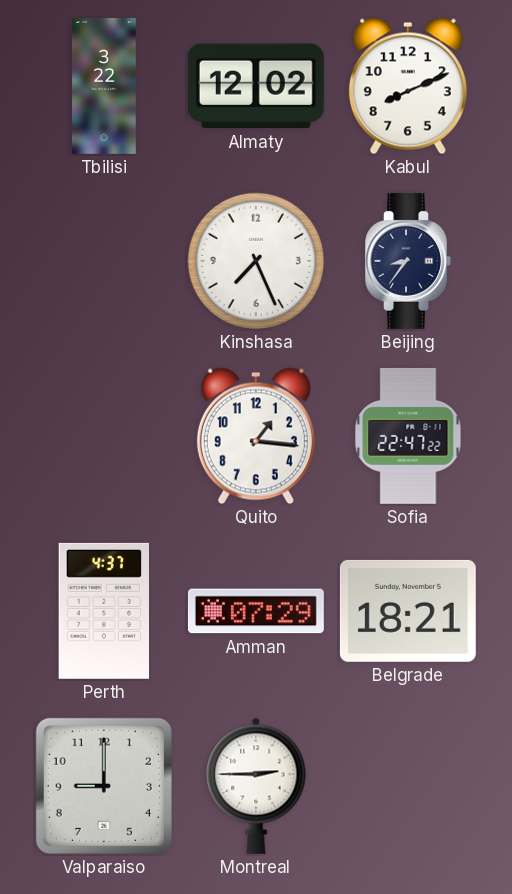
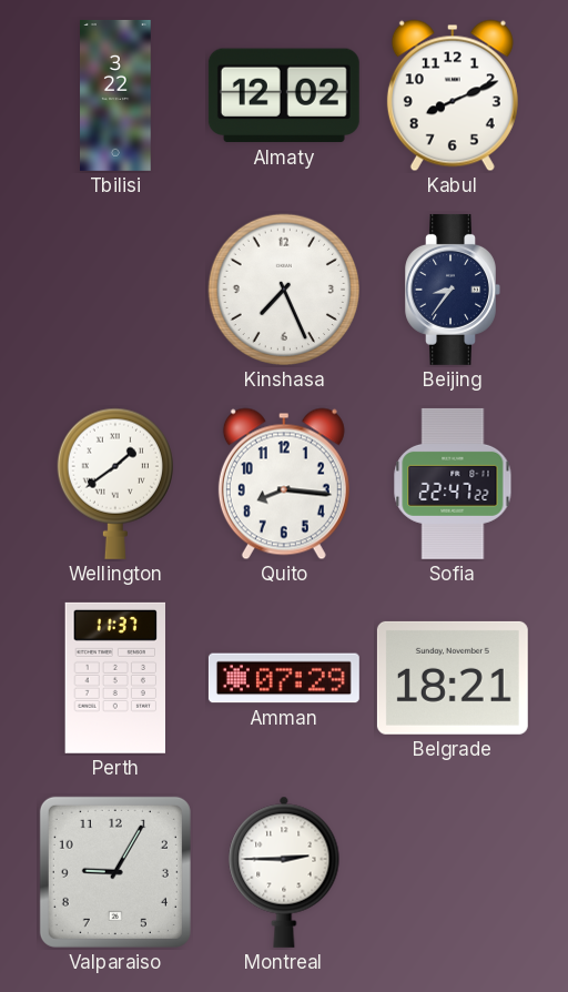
Wellington: none -> 1:39
Quito: 1:16 -> 8:16
Perth: 4:37 -> 11:37
Valparaiso: 9:00 -> 9:05
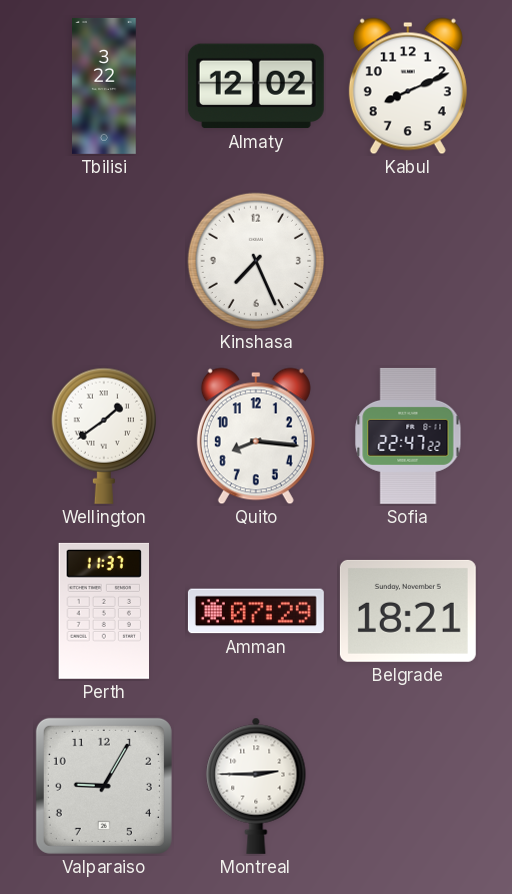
Beijing: 8:36 -> none
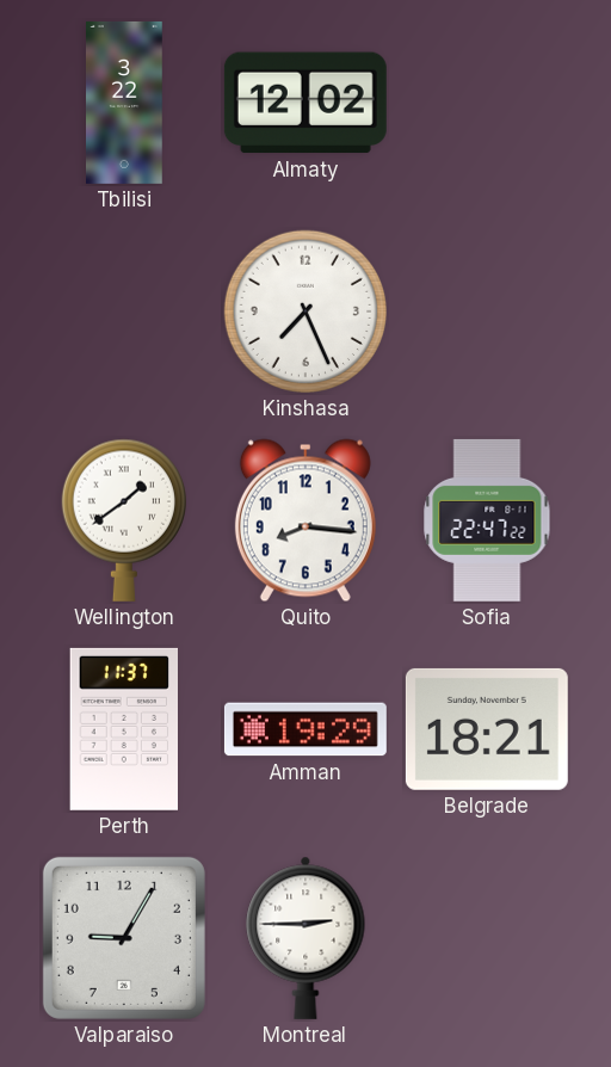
Kabul: 8:11 -> none
Amman: 07:29 -> 19:29
